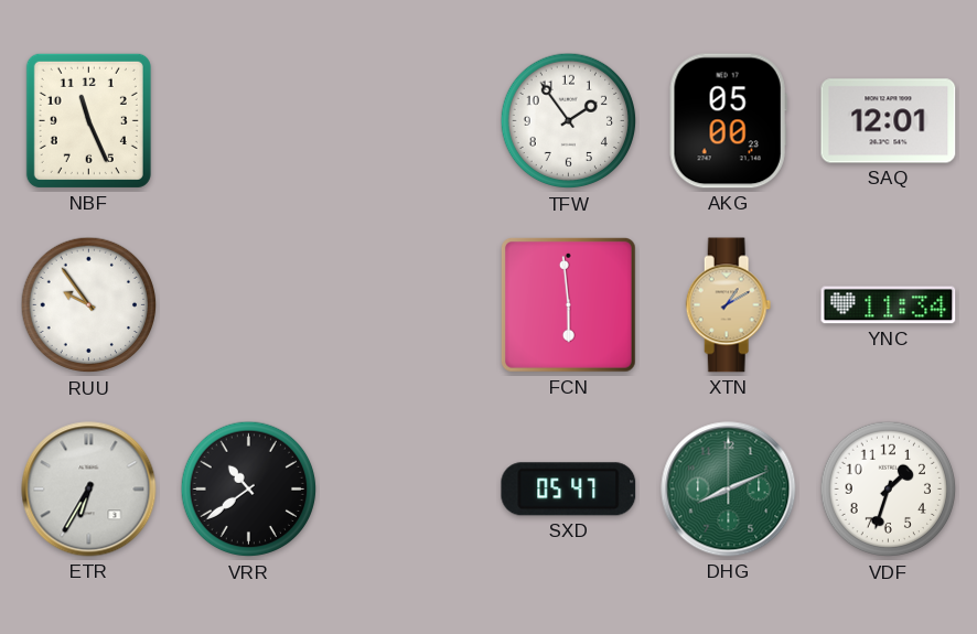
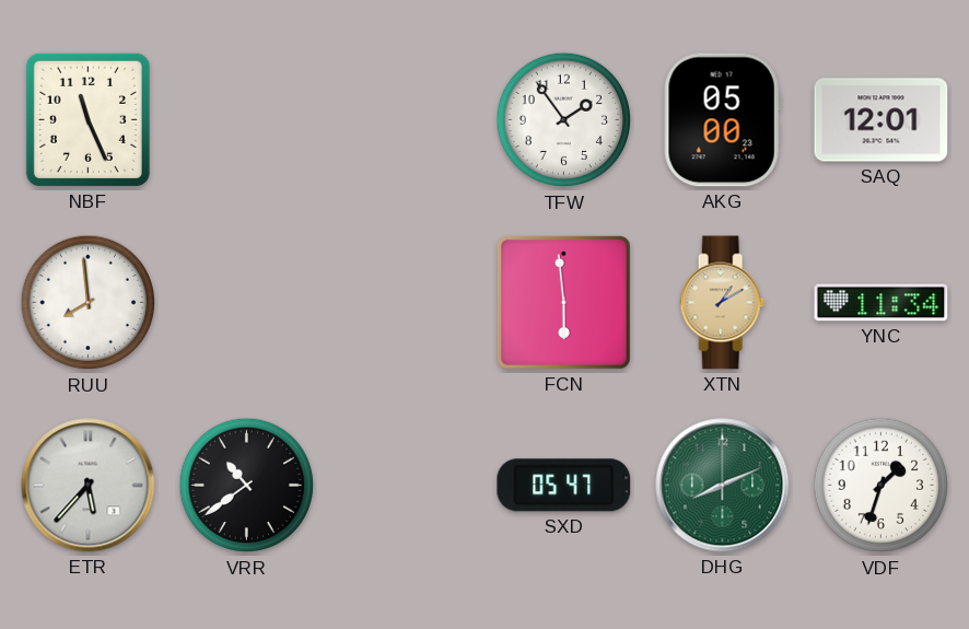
RUU: 9:54 -> 7:59
ETR: 6:35 -> 5:37
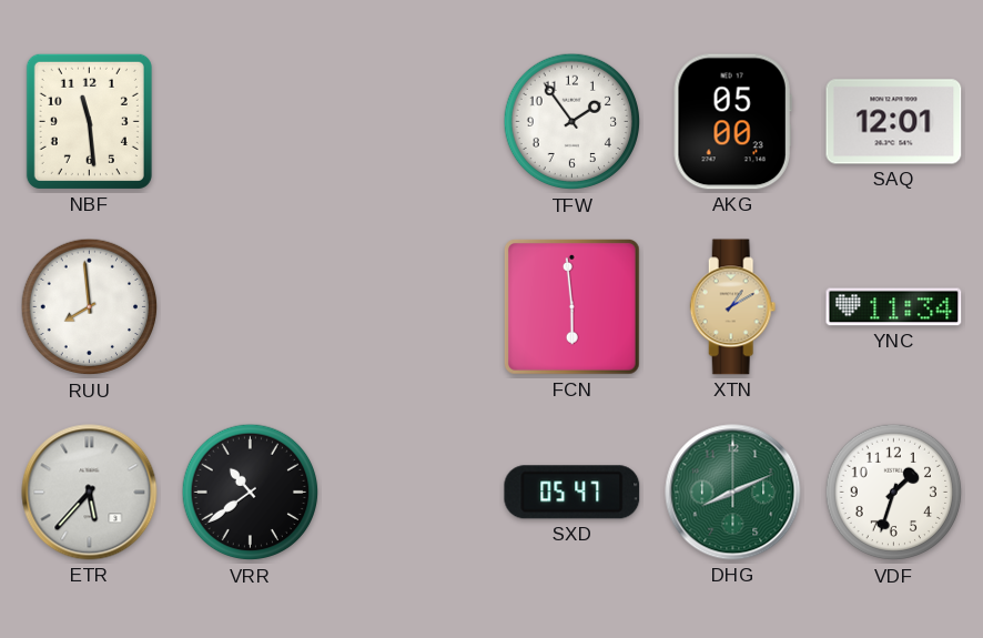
NBF: 11:26 -> 11:29
